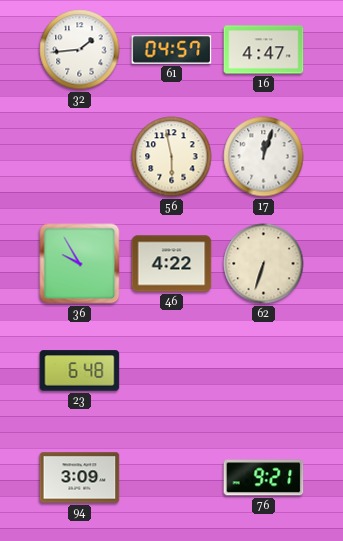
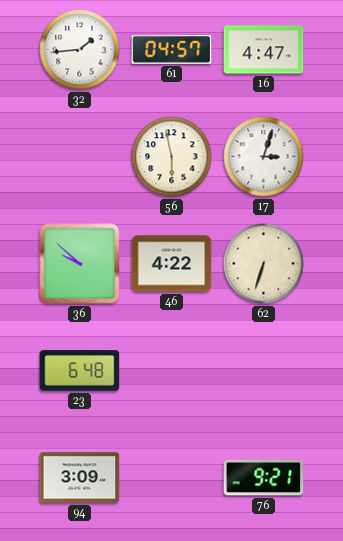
17: 12:03 -> 3:03
36: 9:55 -> 9:52
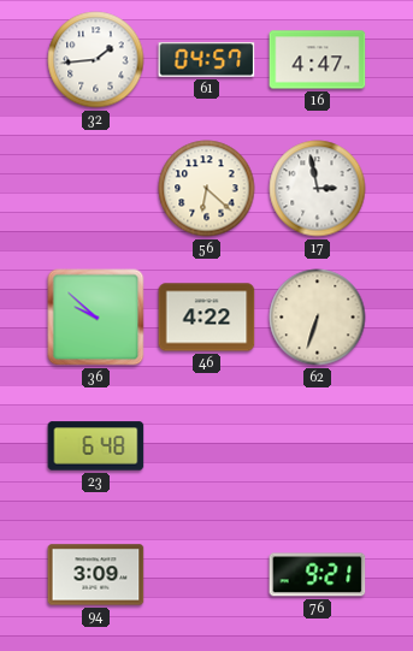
56: 5:58 -> 6:22
17: 3:03 -> 2:58
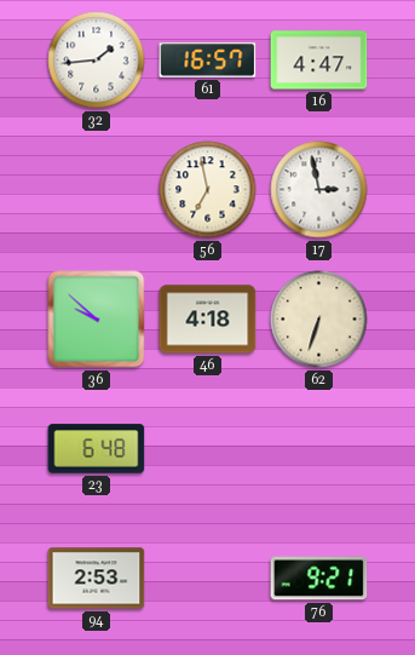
61: 04:57 -> 16:57
56: 6:22 -> 6:58
46: 4:22 -> 4:18
94: 3:09 -> 2:53
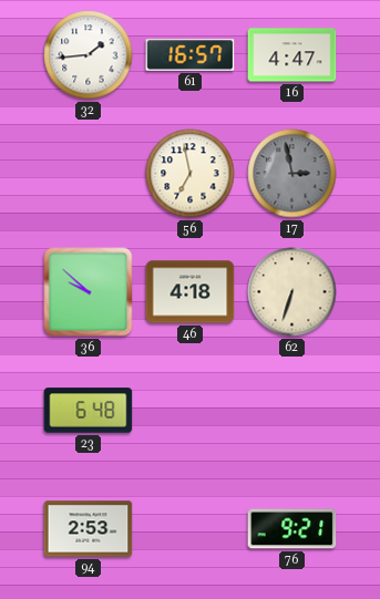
17 dial: white -> grey
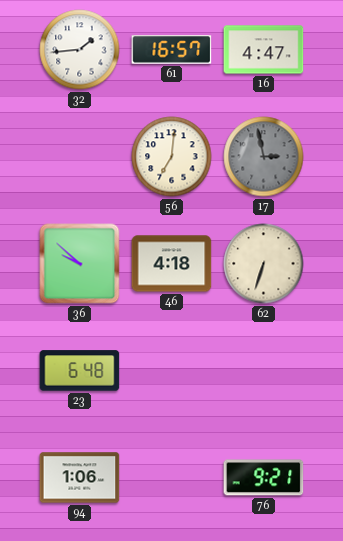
56: 6:58 -> 7:01
94: 2:53 -> 1:06
